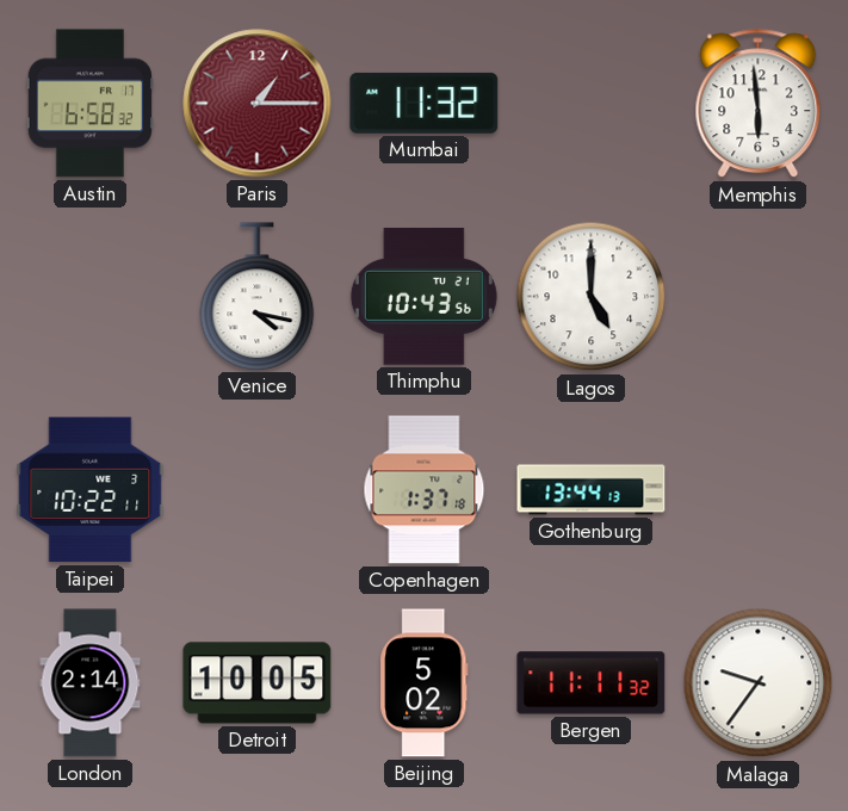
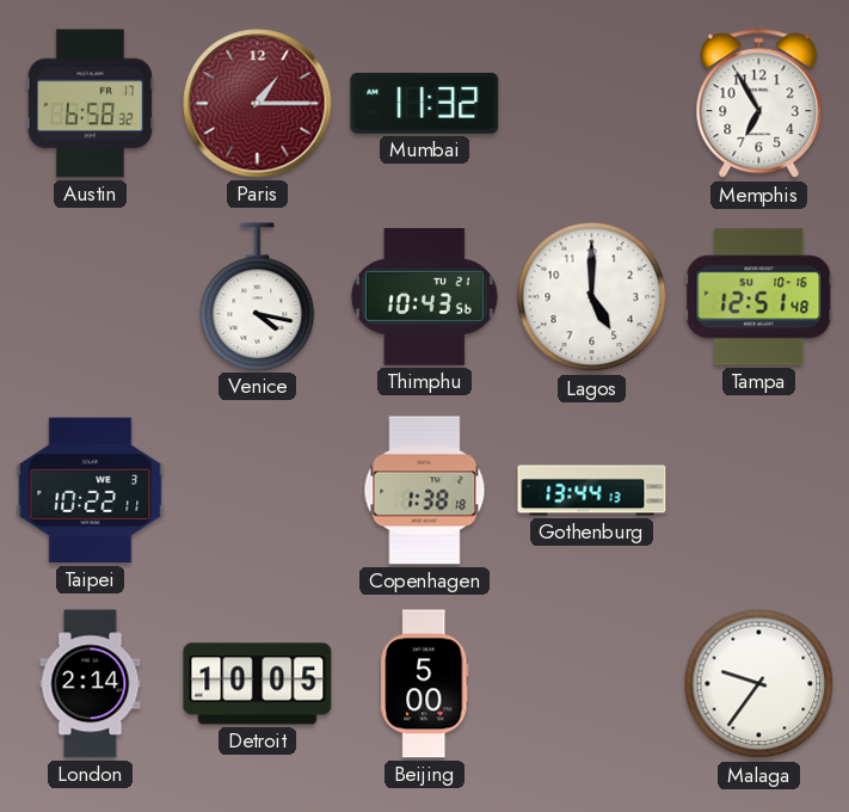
Memphis: 5:59 -> 6:55
Tampa: none -> 12:51
Copenhagen: 1:37 -> 1:38
Beijing: 5:02 -> 5:00
Bergen: 11:11 -> none
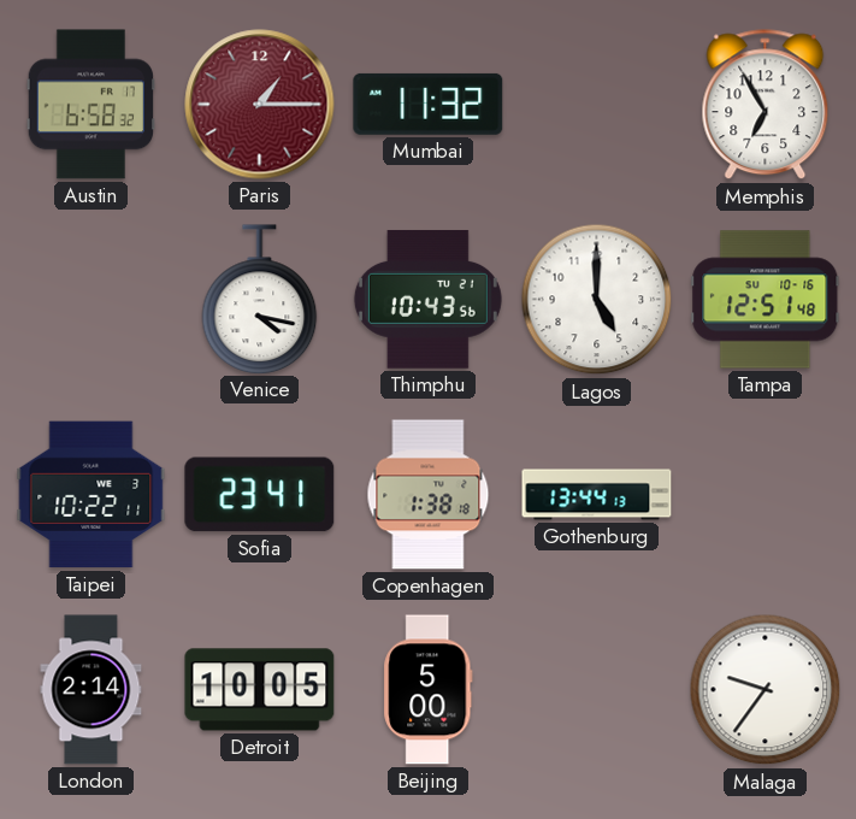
Sofia: none -> 23:41
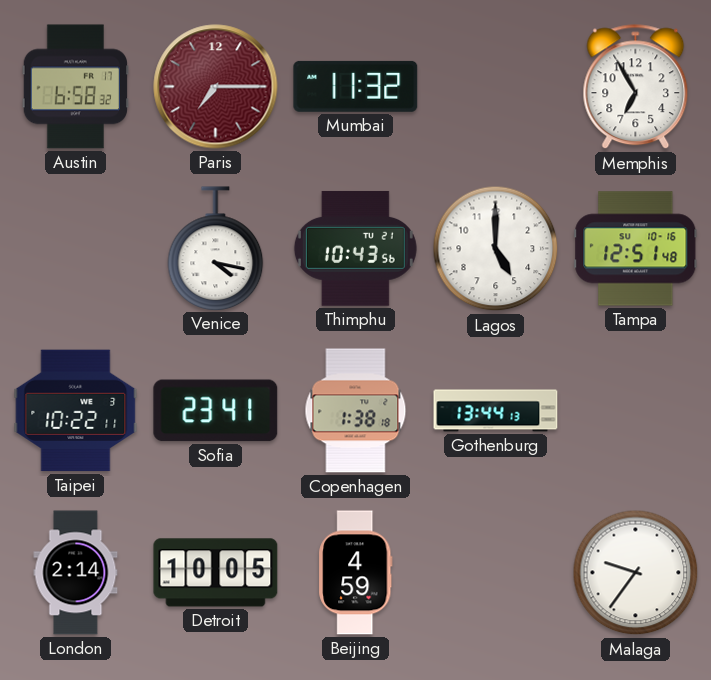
Paris: 1:15 -> 7:15
Beijing: 5:00 -> 4:59
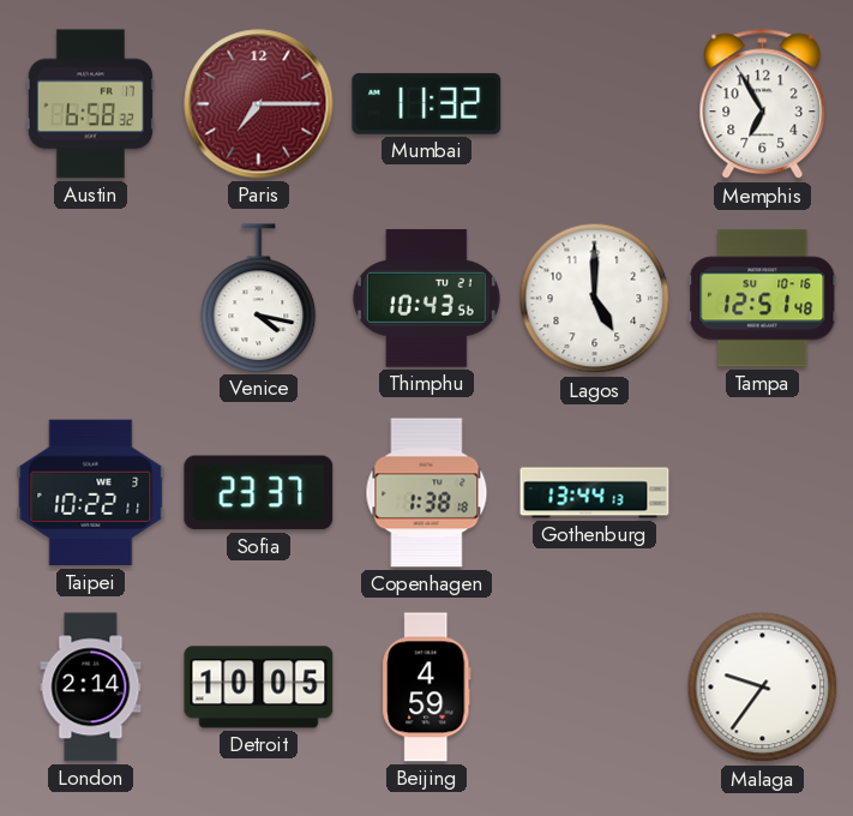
Sofia: 23:41 -> 23:37
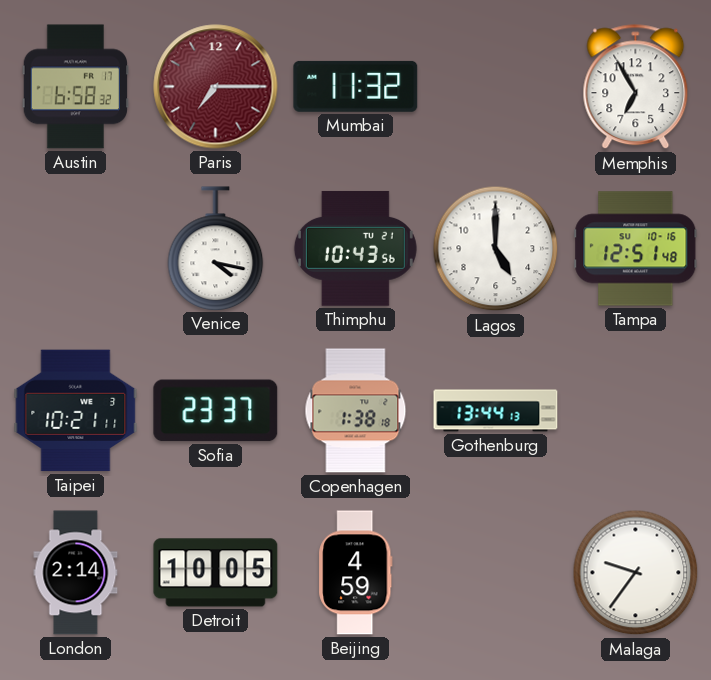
Taipei: 10:22 -> 10:21
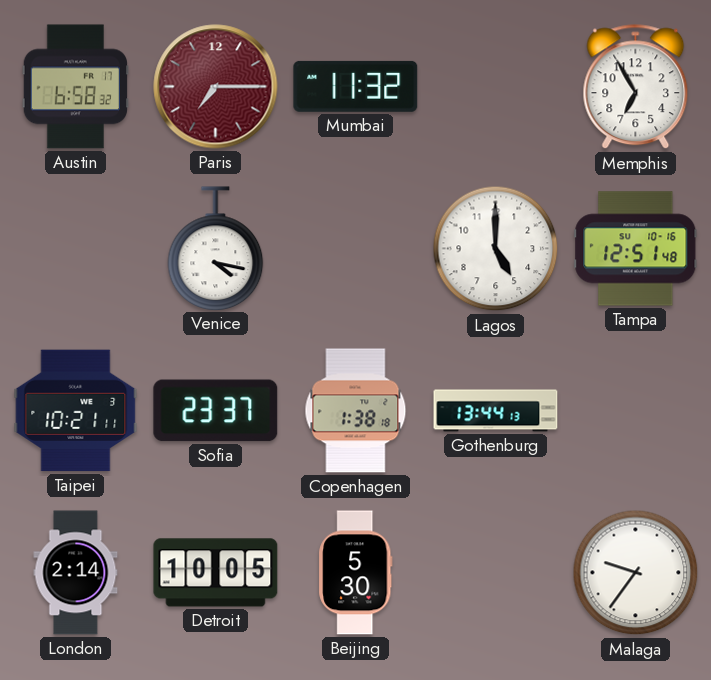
Thimphu: 10:43 -> none
Beijing: 4:59 -> 5:30
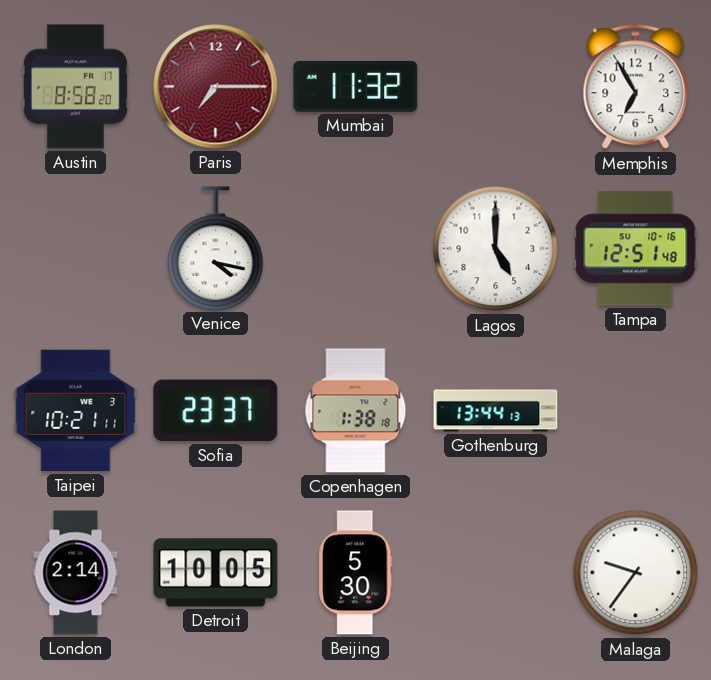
Austin: 6:58 -> 8:58
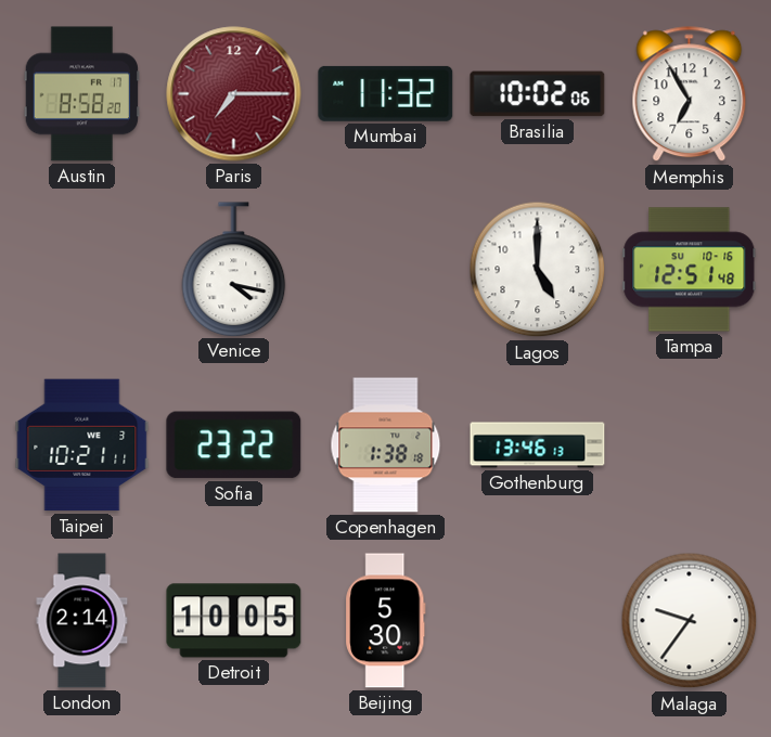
Brasilia: none -> 10:02
Sofia: 23:37 -> 23:22
Gothenburg: 13:44 -> 13:46
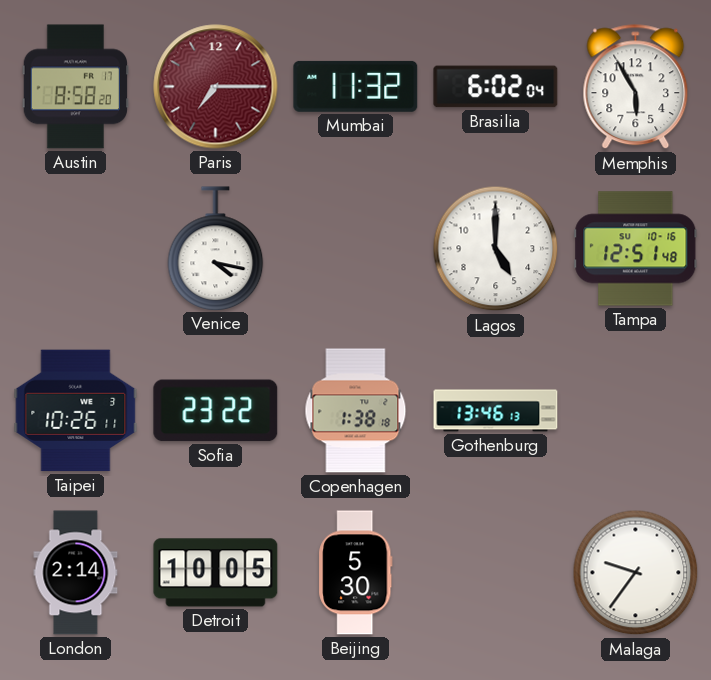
Brasilia: 10:02 -> 6:02
Memphis: 6:55 -> 5:55
Taipei: 10:21 -> 10:26
